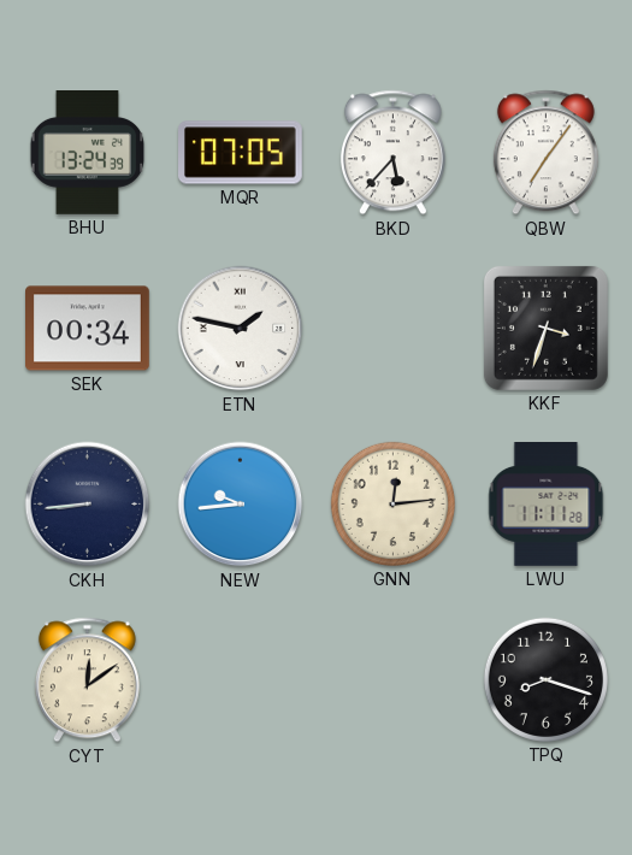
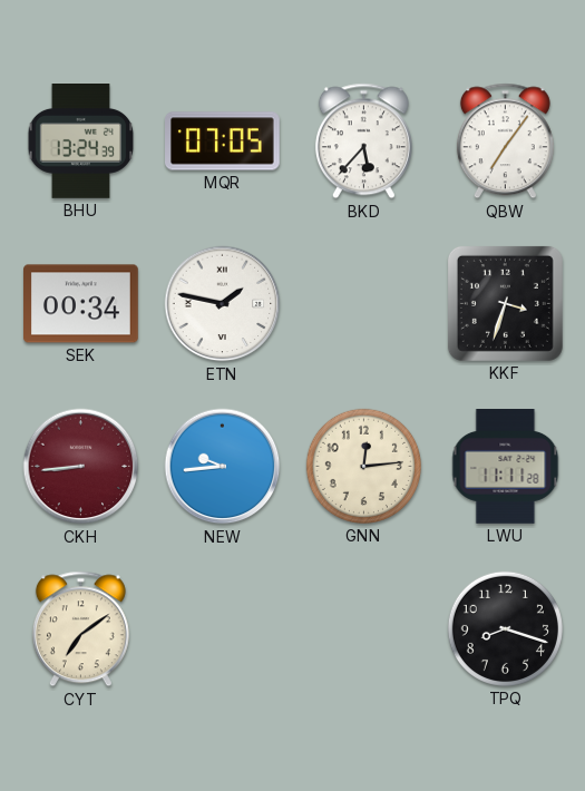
CKH dial: navy -> burgundy
CYT: 12:09 -> 7:09
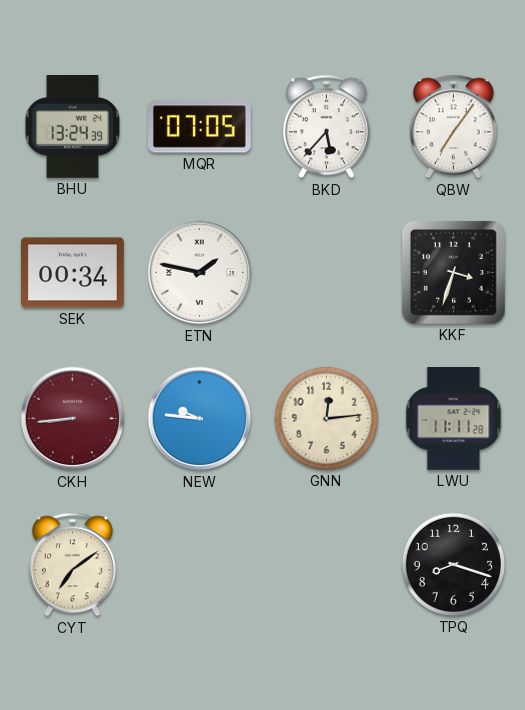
NEW: 9:44 -> 9:46
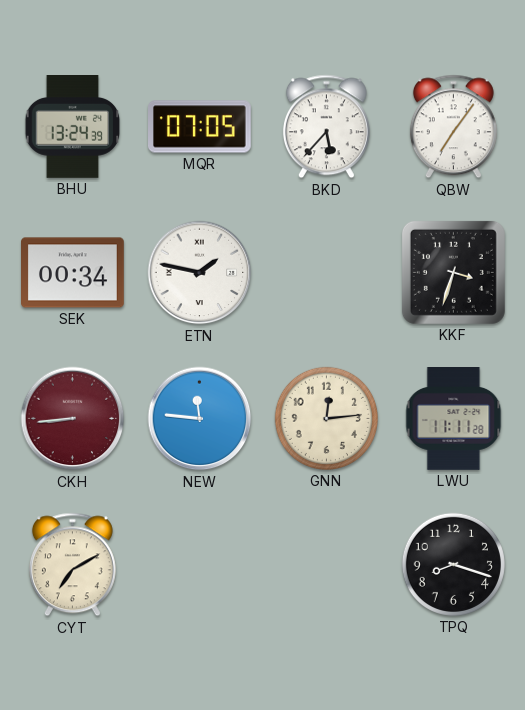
NEW: 9:46 -> 11:46
CYT: 7:09 -> 7:10
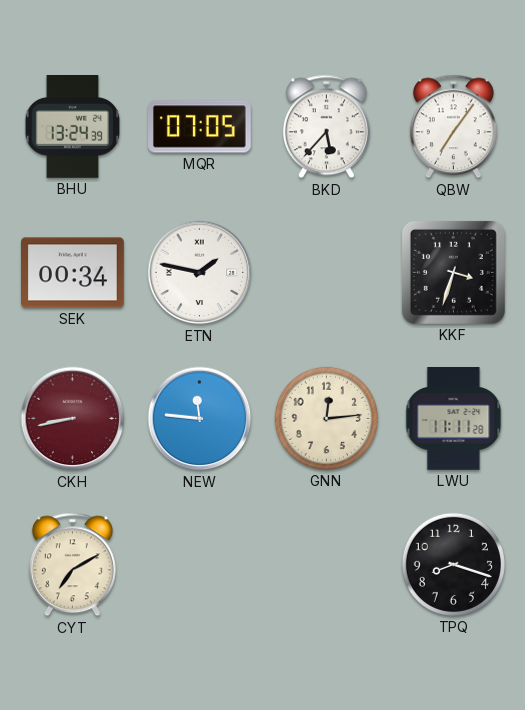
CKH: 8:44 -> 8:43
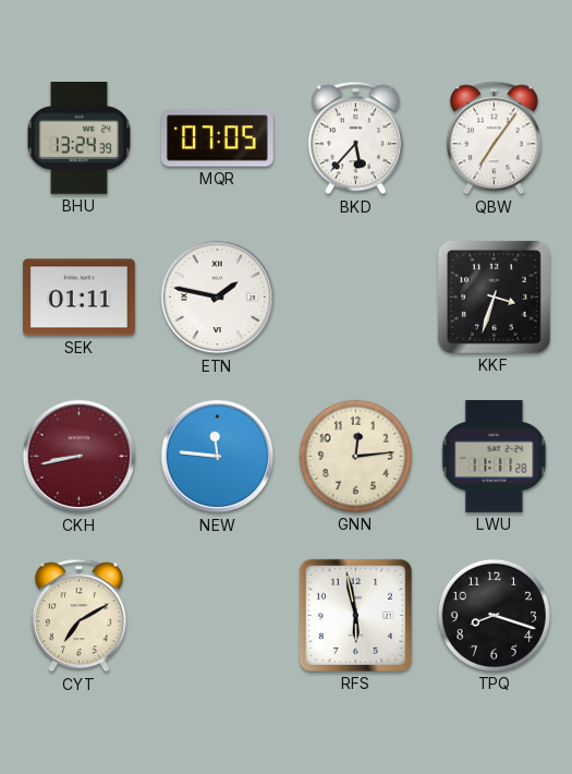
SEK: 00:34 -> 01:11
RFS: none -> 5:58
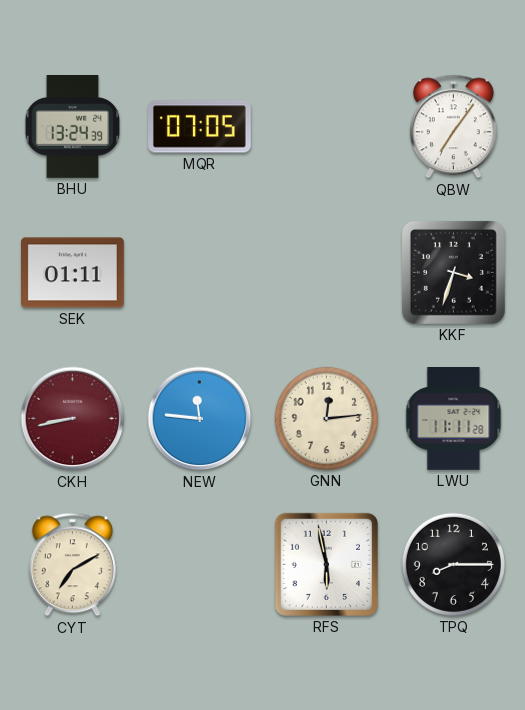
BKD: 5:37 -> none
ETN: 1:47 -> none
TPQ: 8:18 -> 8:15
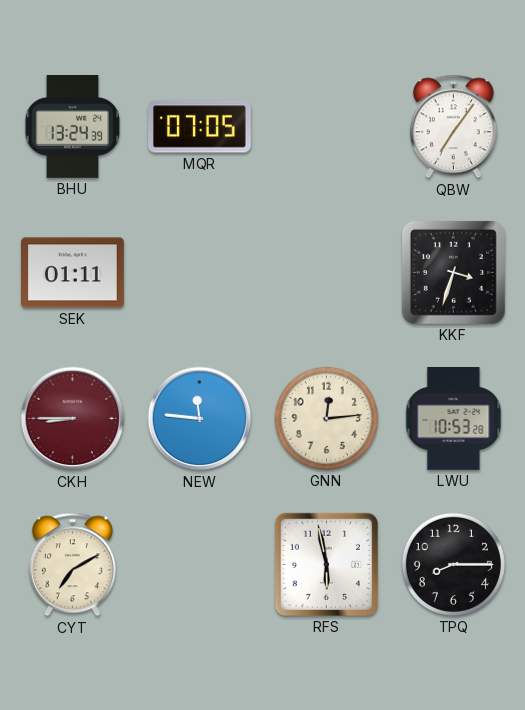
CKH: 8:43 -> 8:45
LWU: 11:11 -> 10:53
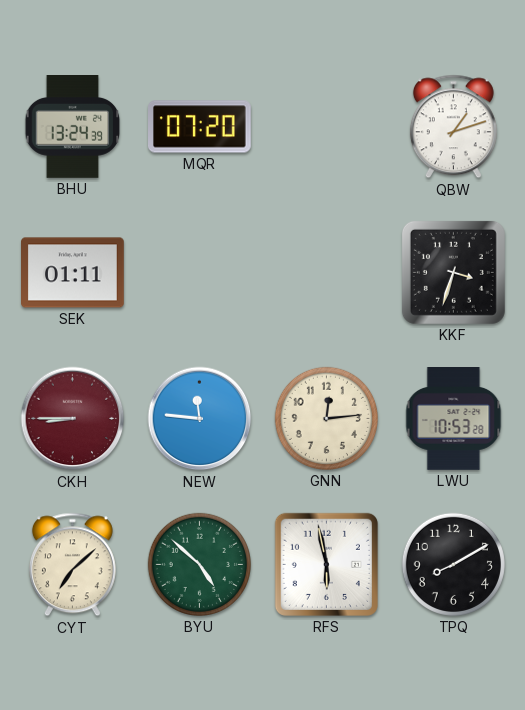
MQR: 07:05 -> 07:20
QBW: 7:06 -> 1:12
CYT: 7:10 -> 7:08
BYU: none -> 4:52
TPQ: 8:15 -> 8:10
